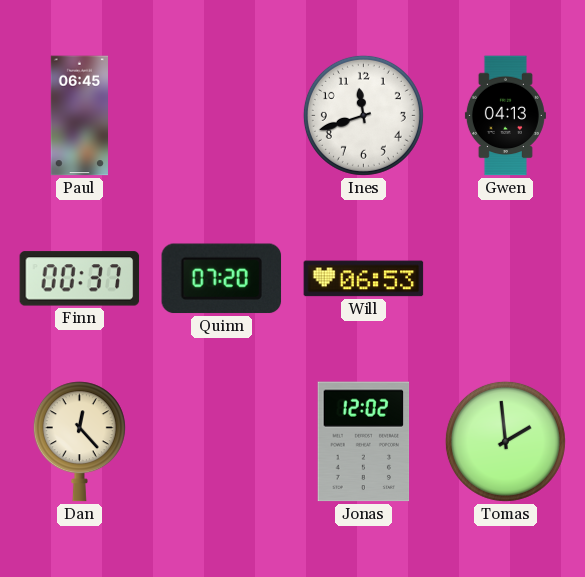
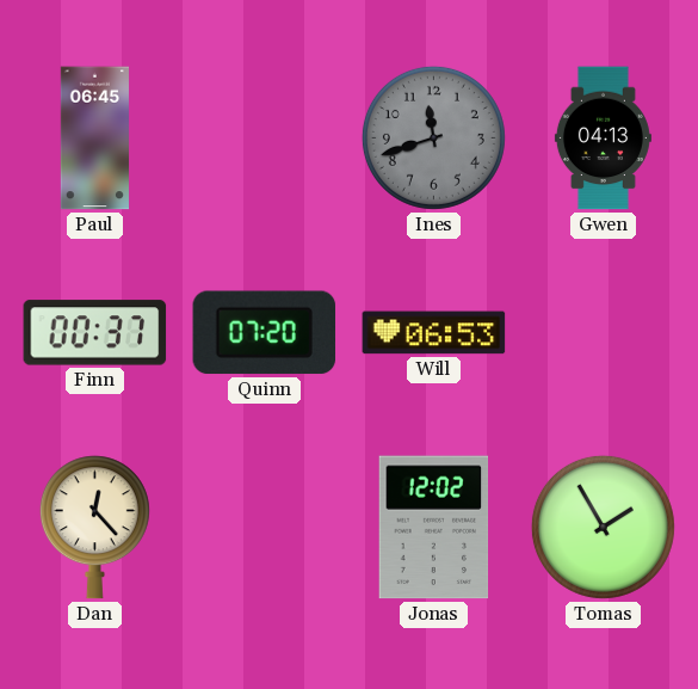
Ines dial: white -> grey
Tomas: 1:59 -> 1:55
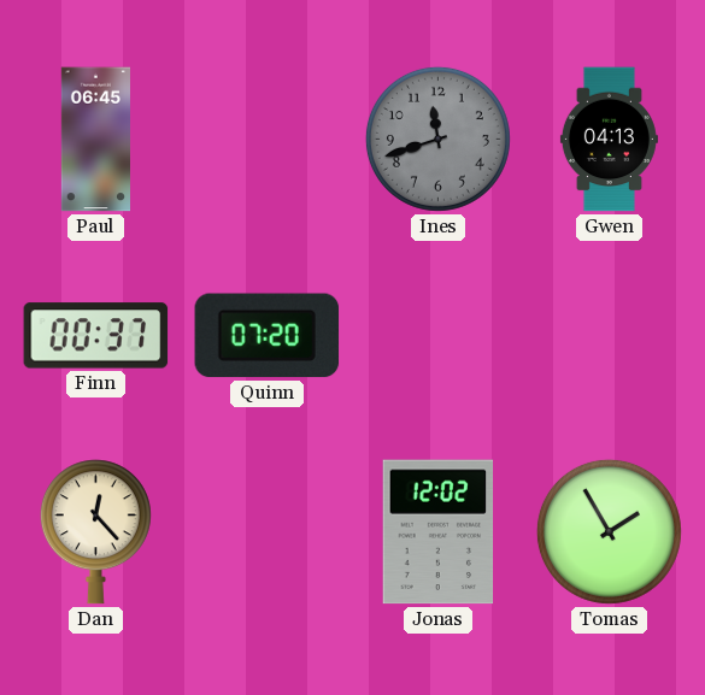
Will: 06:53 -> none
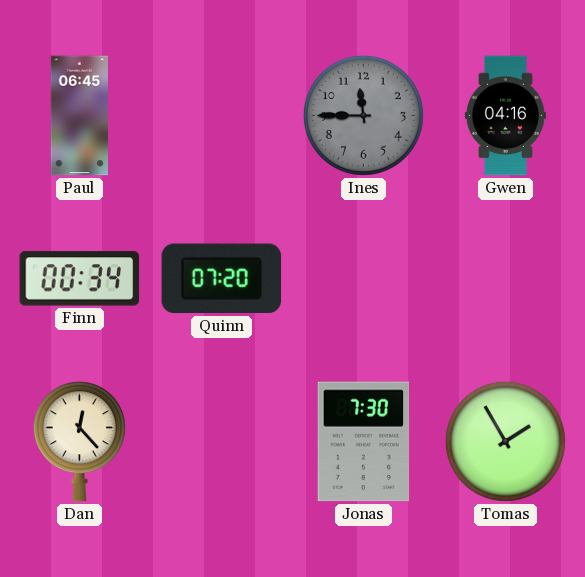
Ines: 11:42 -> 11:45
Gwen: 04:13 -> 04:16
Finn: 00:37 -> 00:34
Jonas: 12:02 -> 7:30
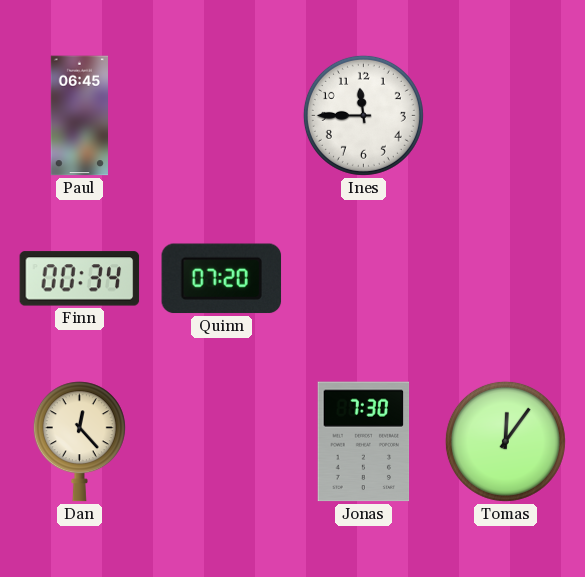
Ines dial: grey -> white
Gwen: 04:16 -> none
Tomas: 1:55 -> 12:06
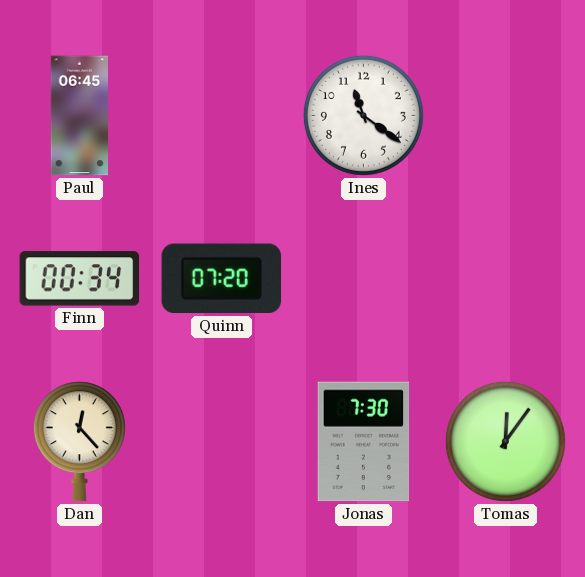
Ines: 11:45 -> 11:21
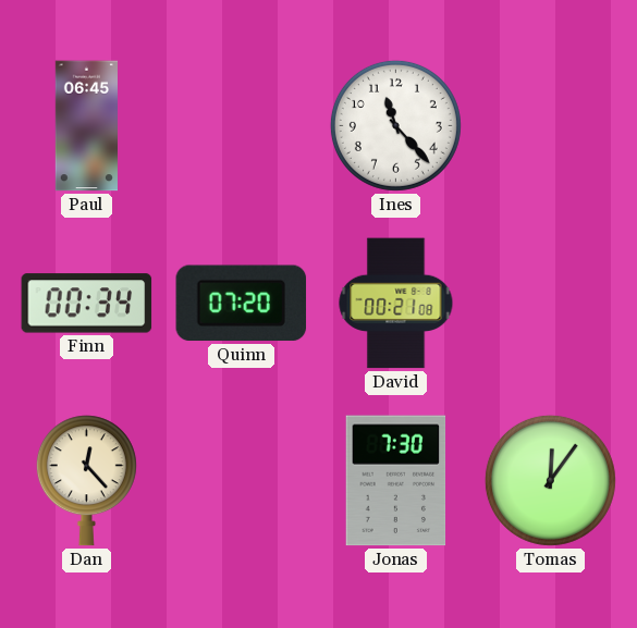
Ines: 11:21 -> 11:23
David: none -> 00:21
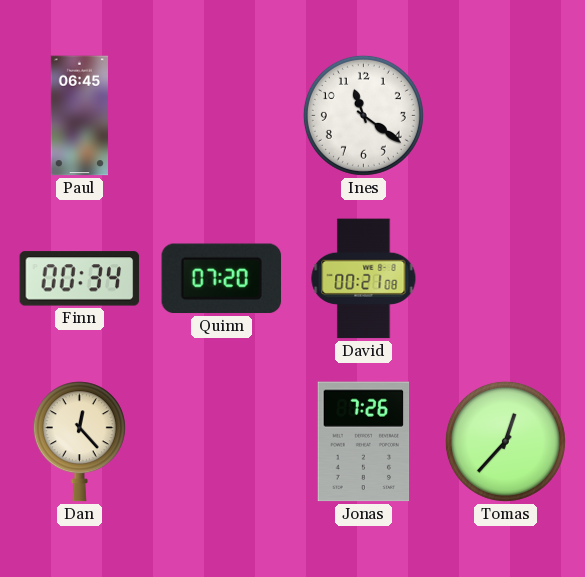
Ines: 11:23 -> 11:21
Jonas: 7:30 -> 7:26
Tomas: 12:06 -> 12:37
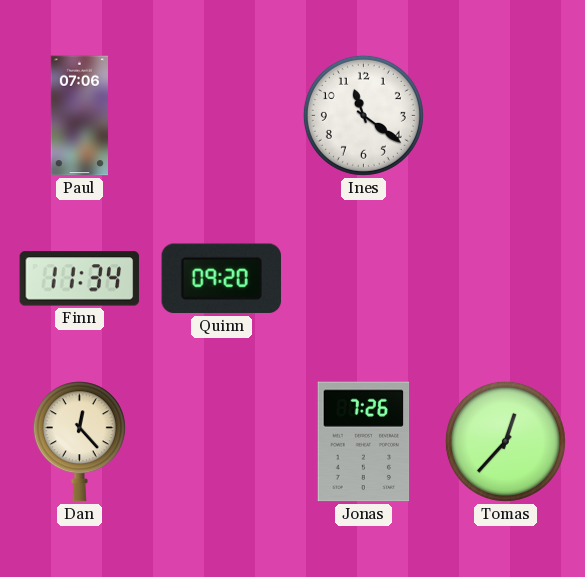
Paul: 06:45 -> 07:06
Finn: 00:34 -> 11:34
Quinn: 07:20 -> 09:20
David: 00:21 -> none
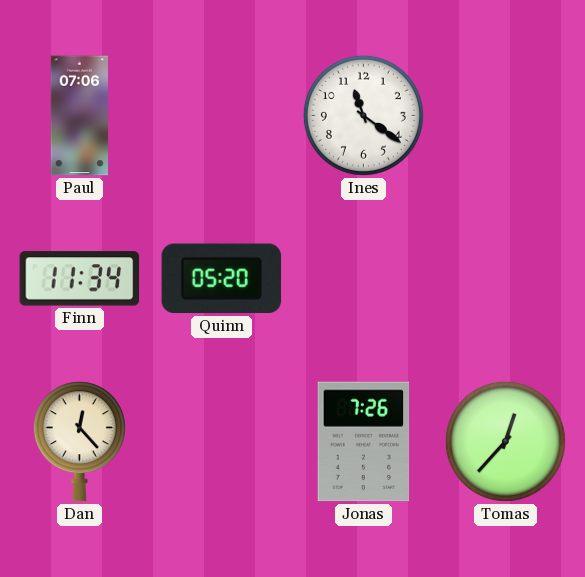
Quinn: 09:20 -> 05:20
